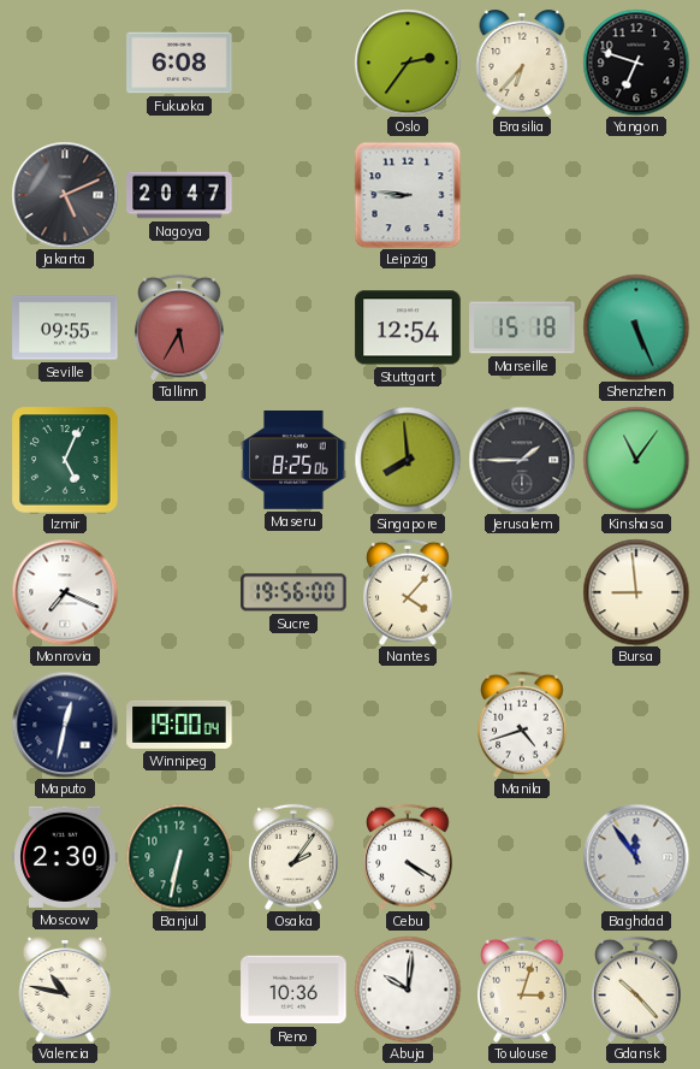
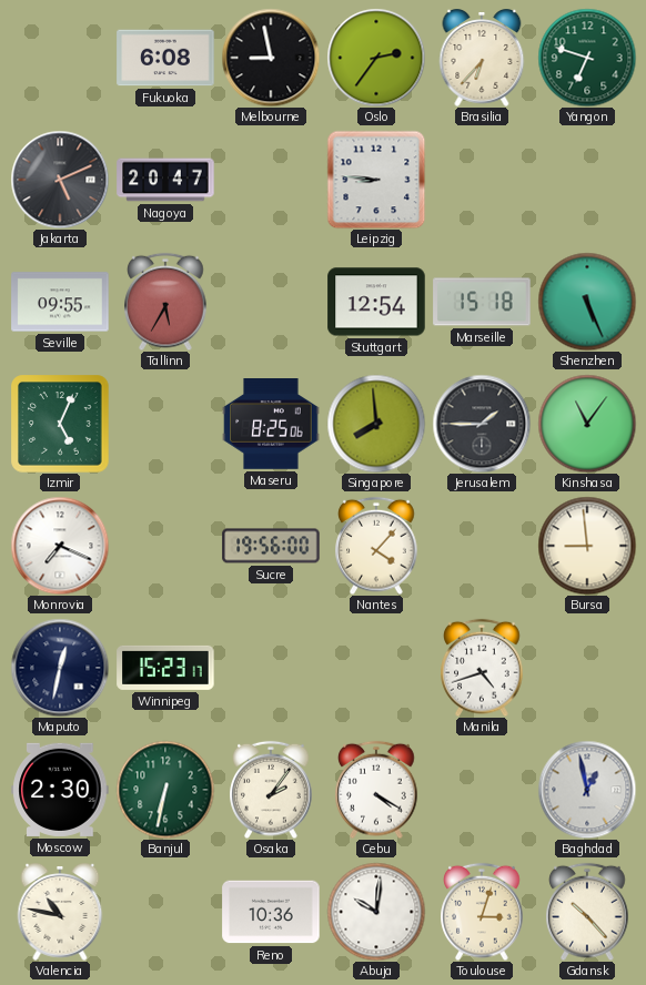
Melbourne: none -> 8:58
Yangon dial: black -> green
Winnipeg: 19:00 -> 15:23
Baghdad: 11:54 -> 12:58
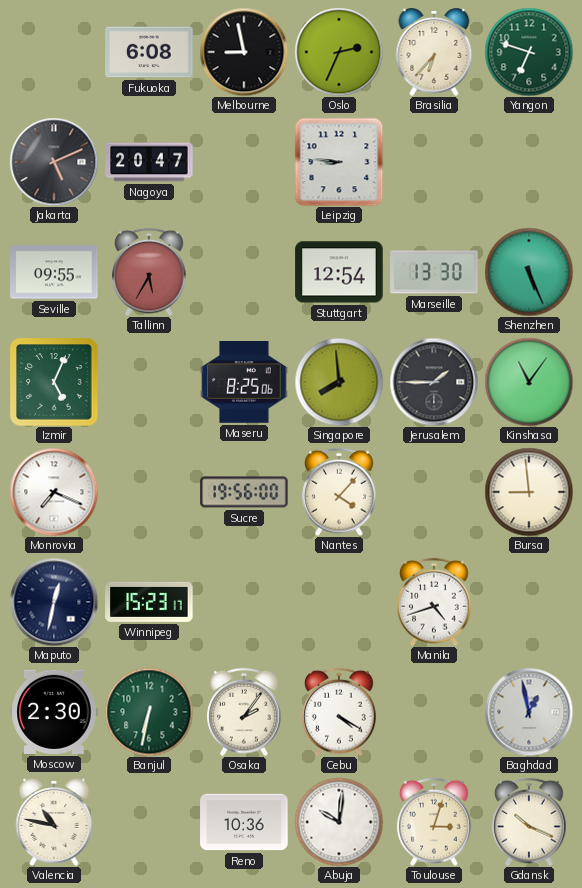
Oslo: 2:36 -> 2:34
Marseille: 15:18 -> 13:30
Gdansk: 10:23 -> 10:19
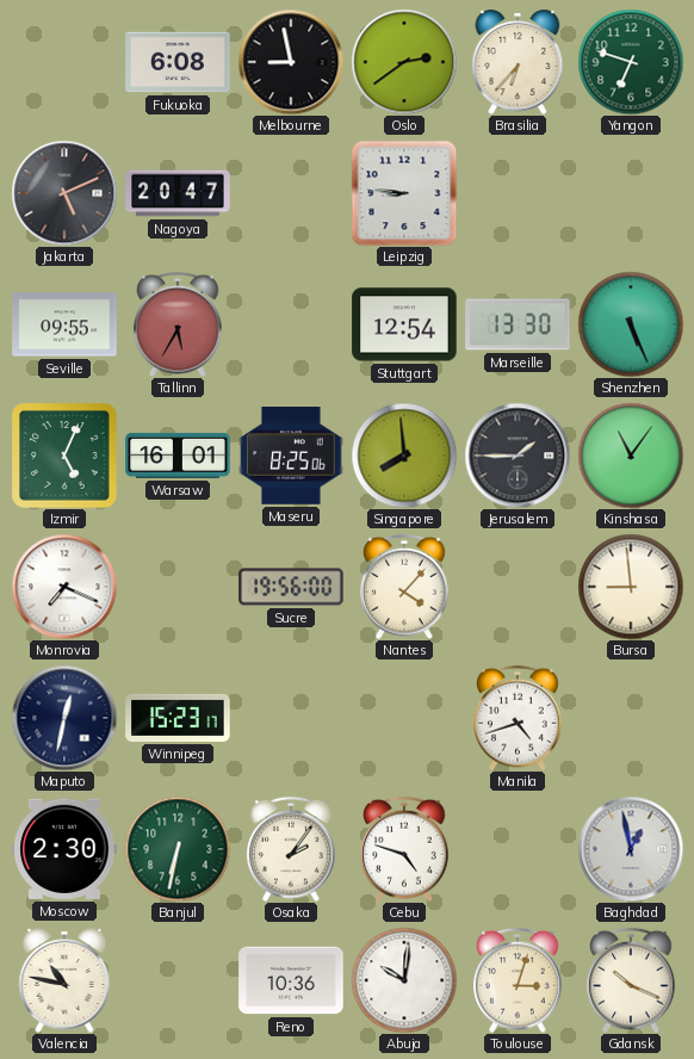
Oslo: 2:34 -> 2:39
Warsaw: none -> 16:01
Cebu: 4:20 -> 4:48
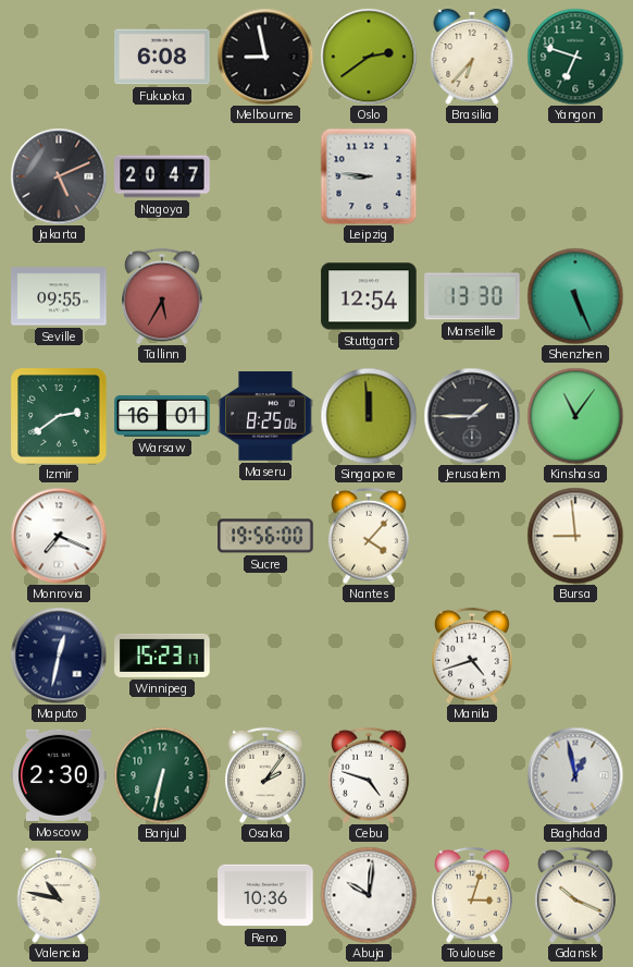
Izmir: 5:04 -> 2:39
Singapore: 7:59 -> 11:59
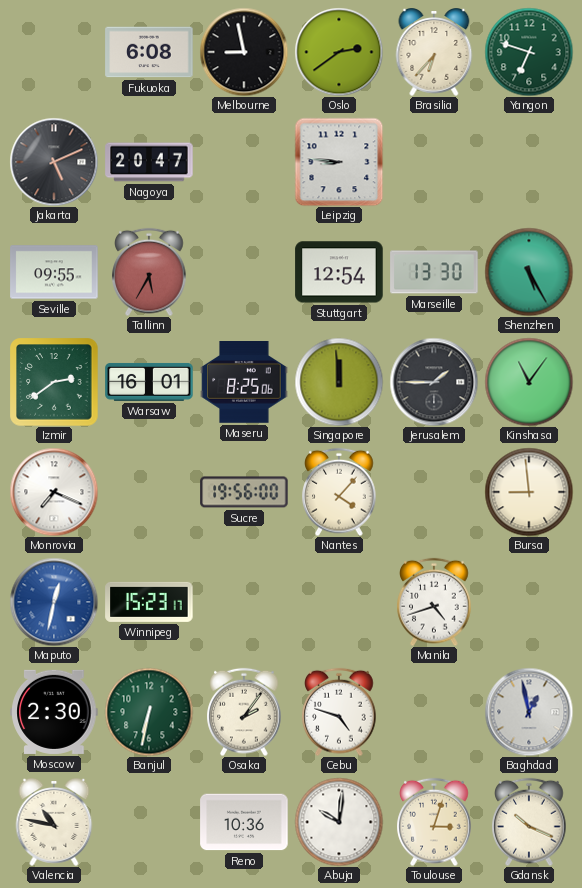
Shenzhen: 5:26 -> 5:25
Maputo dial: navy -> blue
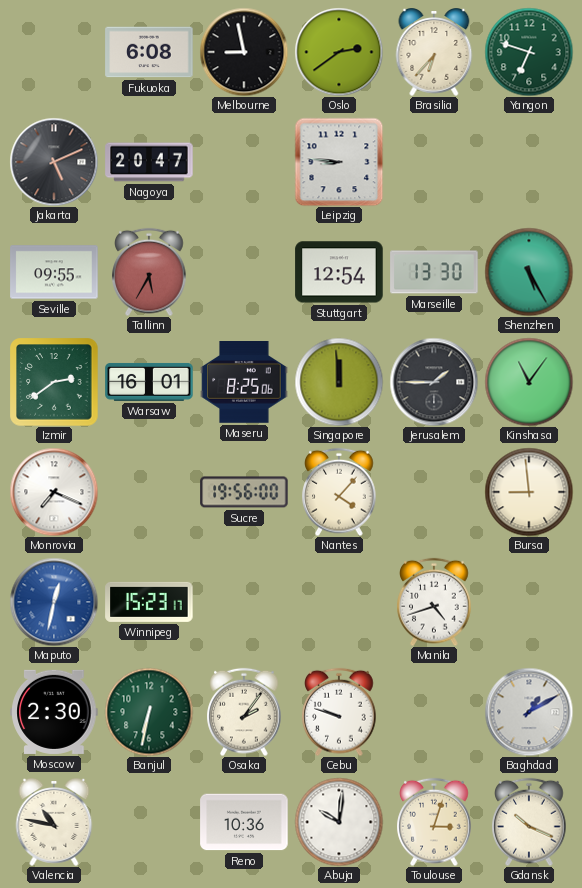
Cebu: 4:48 -> 9:48
Baghdad: 12:58 -> 1:10
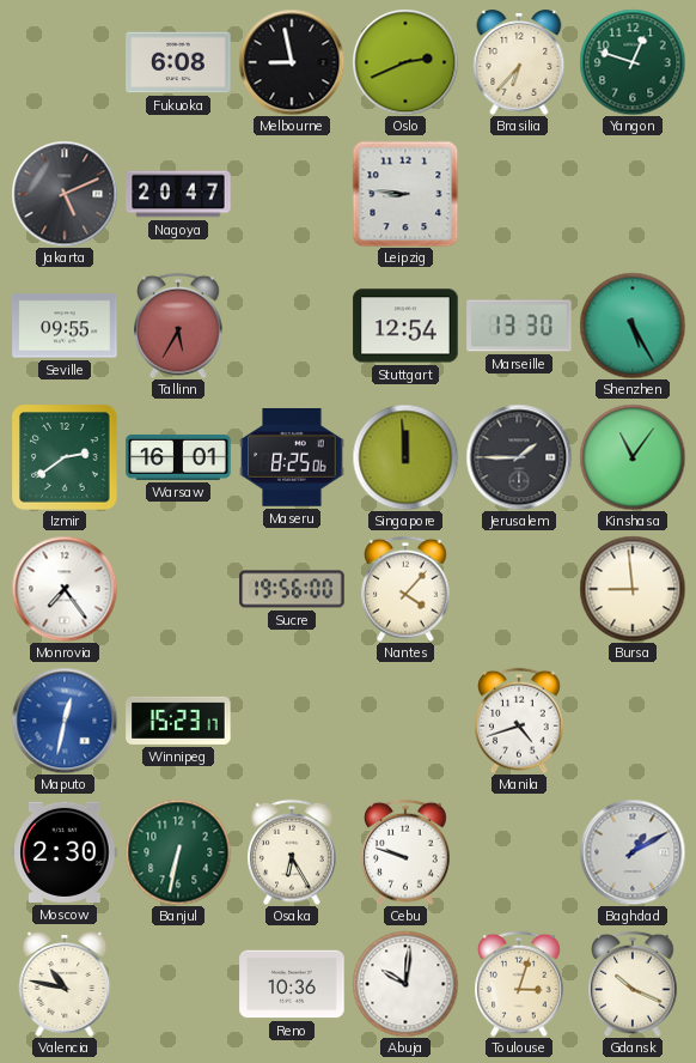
Oslo: 2:39 -> 2:41
Yangon: 6:48 -> 12:48
Monrovia: 7:19 -> 7:24
Osaka: 2:06 -> 6:25
